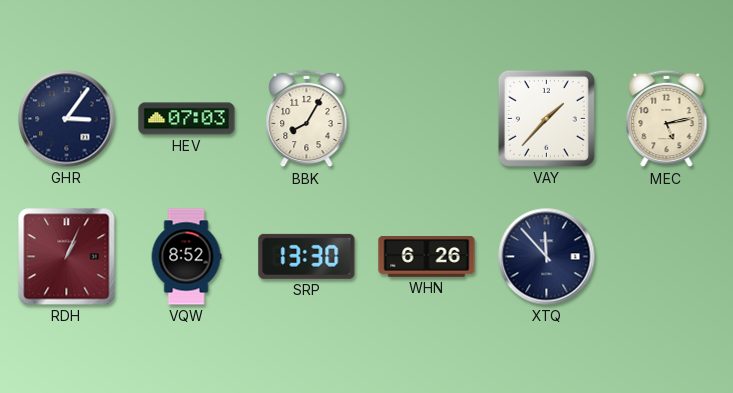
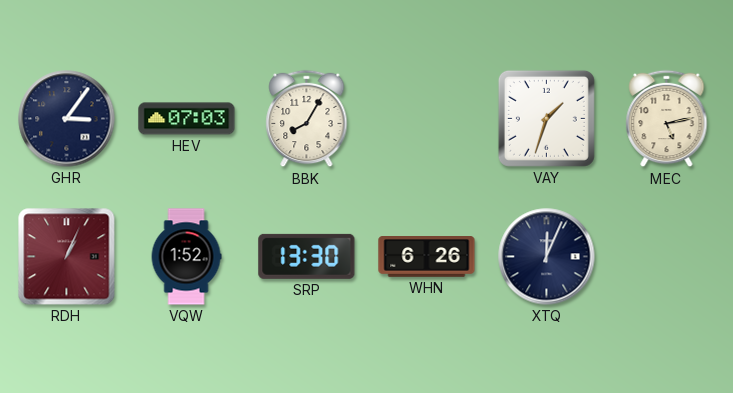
VAY: 1:37 -> 1:33
VQW: 8:52 -> 1:52
XTQ: 11:53 -> 12:04
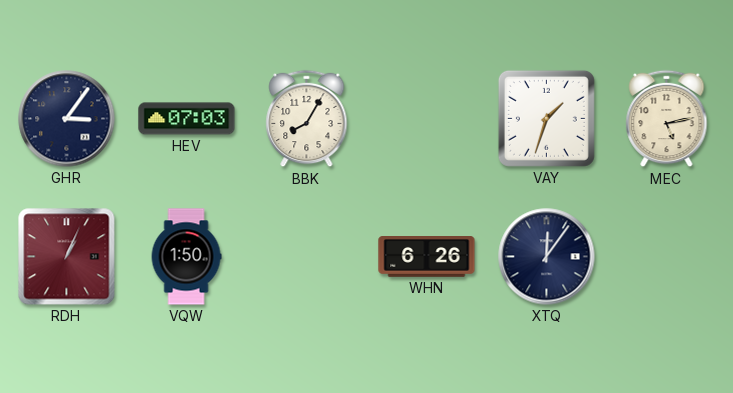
VQW: 1:52 -> 1:50
SRP: 13:30 -> none
XTQ: 12:04 -> 12:06
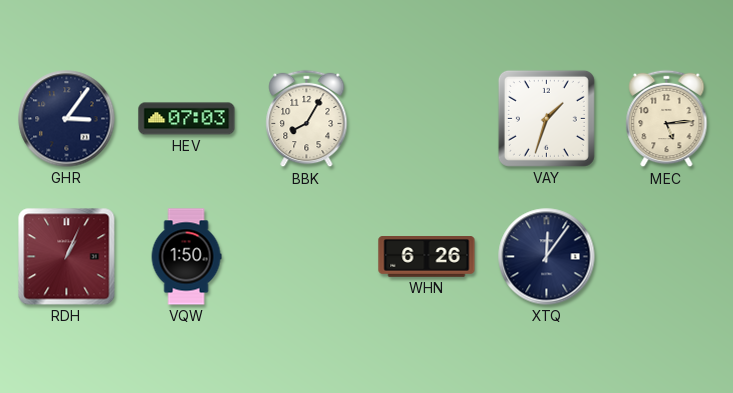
MEC: 5:13 -> 5:14
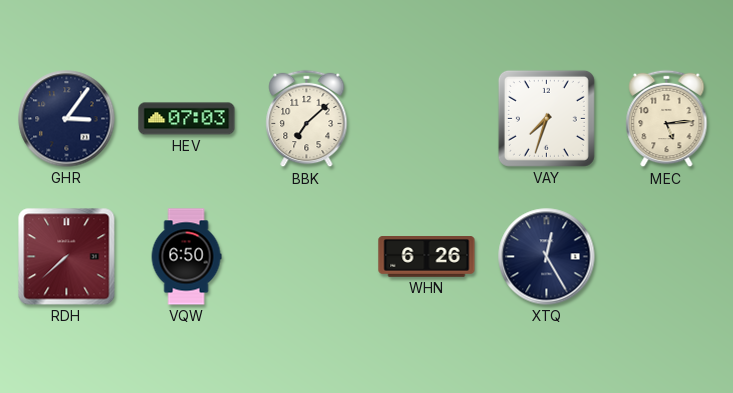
BBK: 8:05 -> 7:08
VAY: 1:33 -> 7:33
RDH: 1:04 -> 7:38
VQW: 1:50 -> 6:50
XTQ: 12:06 -> 12:25
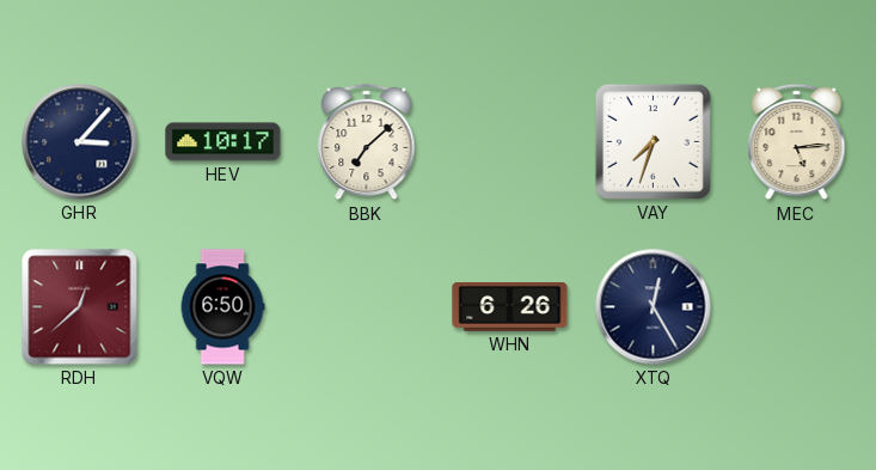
GHR: 3:06 -> 3:07
HEV: 07:03 -> 10:17
RDH: 7:38 -> 12:38
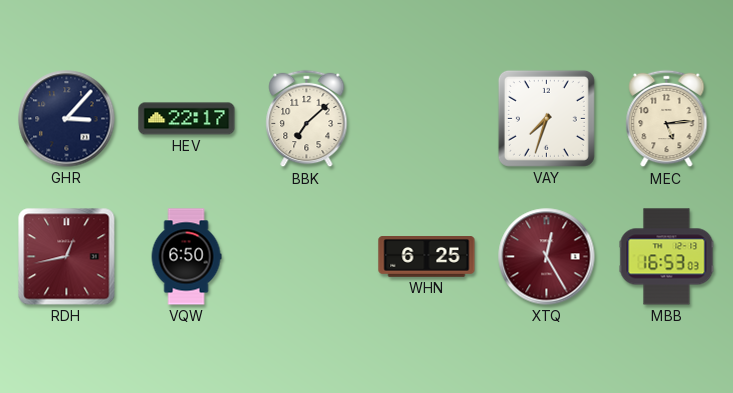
HEV: 10:17 -> 22:17
RDH: 12:38 -> 12:43
WHN: 6:26 -> 6:25
XTQ dial: navy -> burgundy
MBB: none -> 16:53
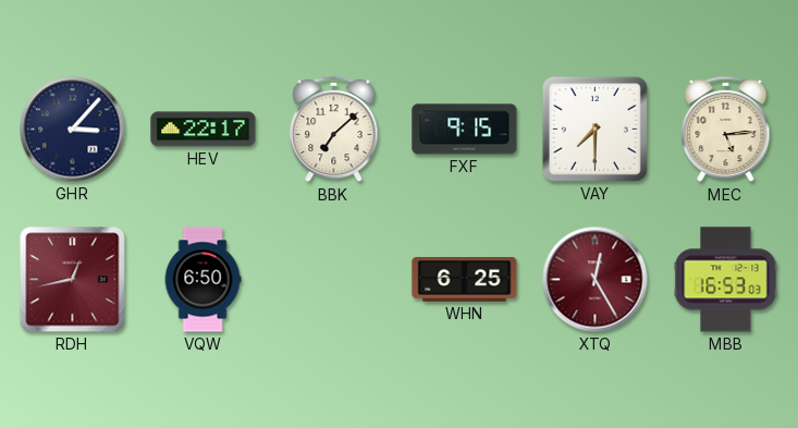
FXF: none -> 9:15
VAY: 7:33 -> 7:30
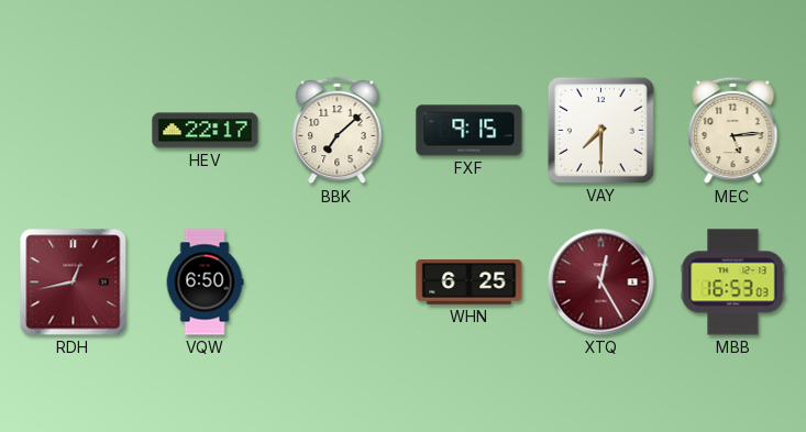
GHR: 3:07 -> none
